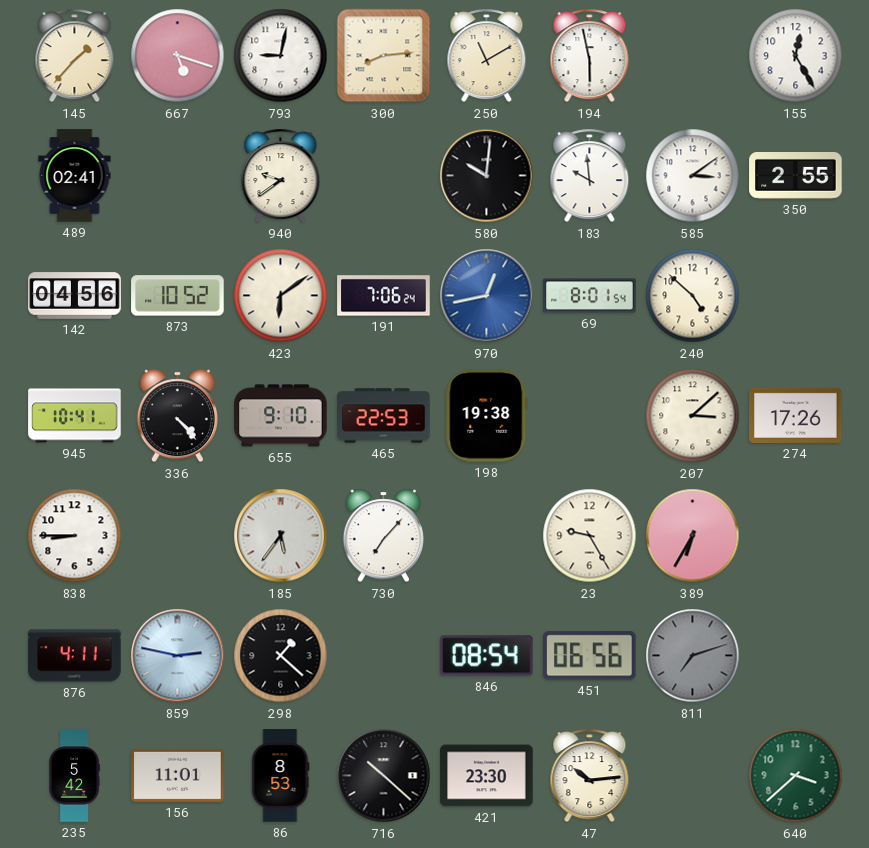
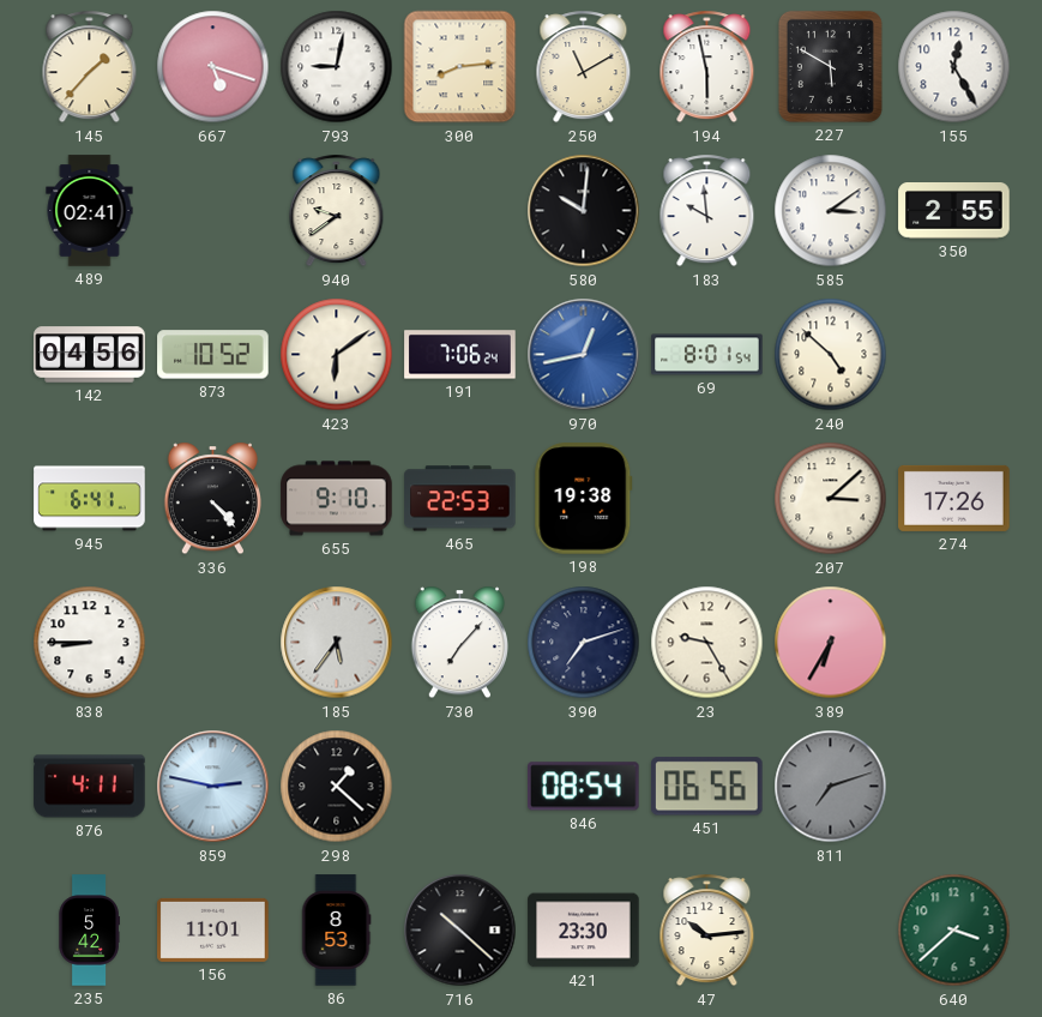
227: none -> 5:50
945: 10:41 -> 6:41
390: none -> 7:12
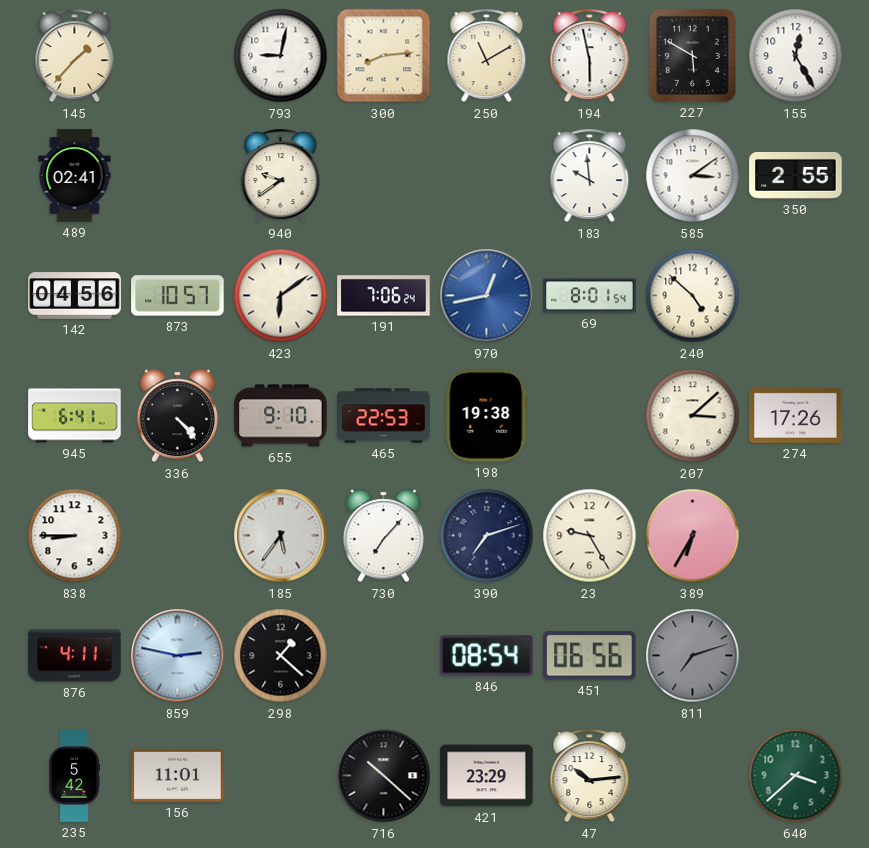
667: 5:18 -> none
580: 10:01 -> none
873: 10:52 -> 10:57
86: 8:53 -> none
421: 23:30 -> 23:29
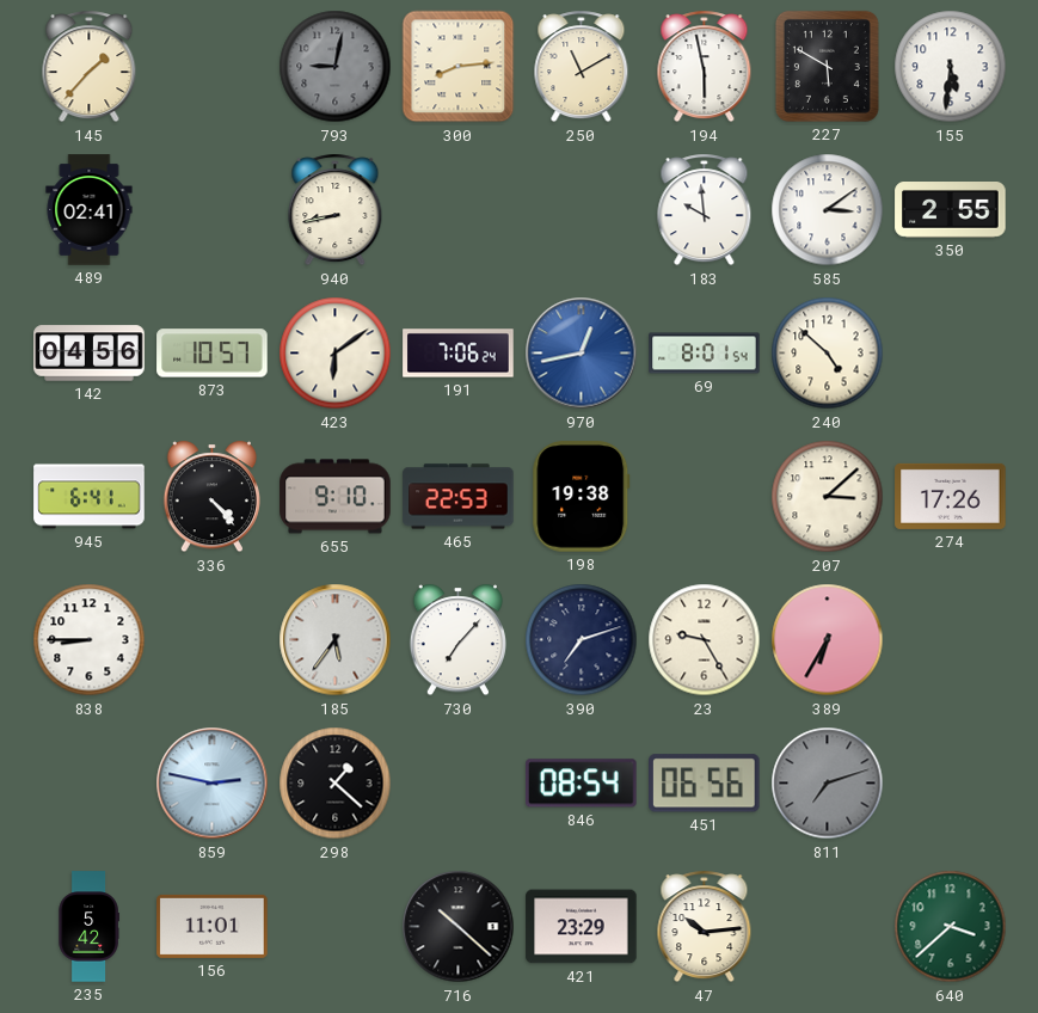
793 dial: white -> grey
155: 12:25 -> 5:31
940: 9:39 -> 8:43
876: 4:11 -> none
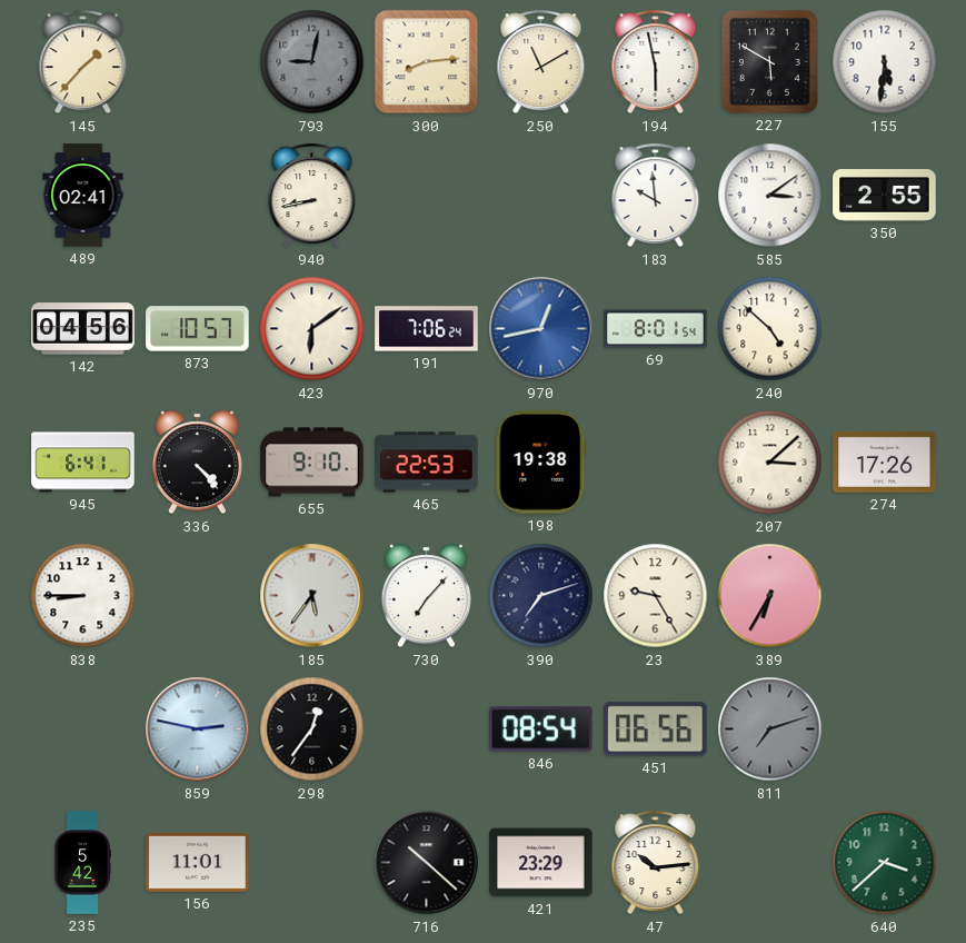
298: 1:22 -> 12:36
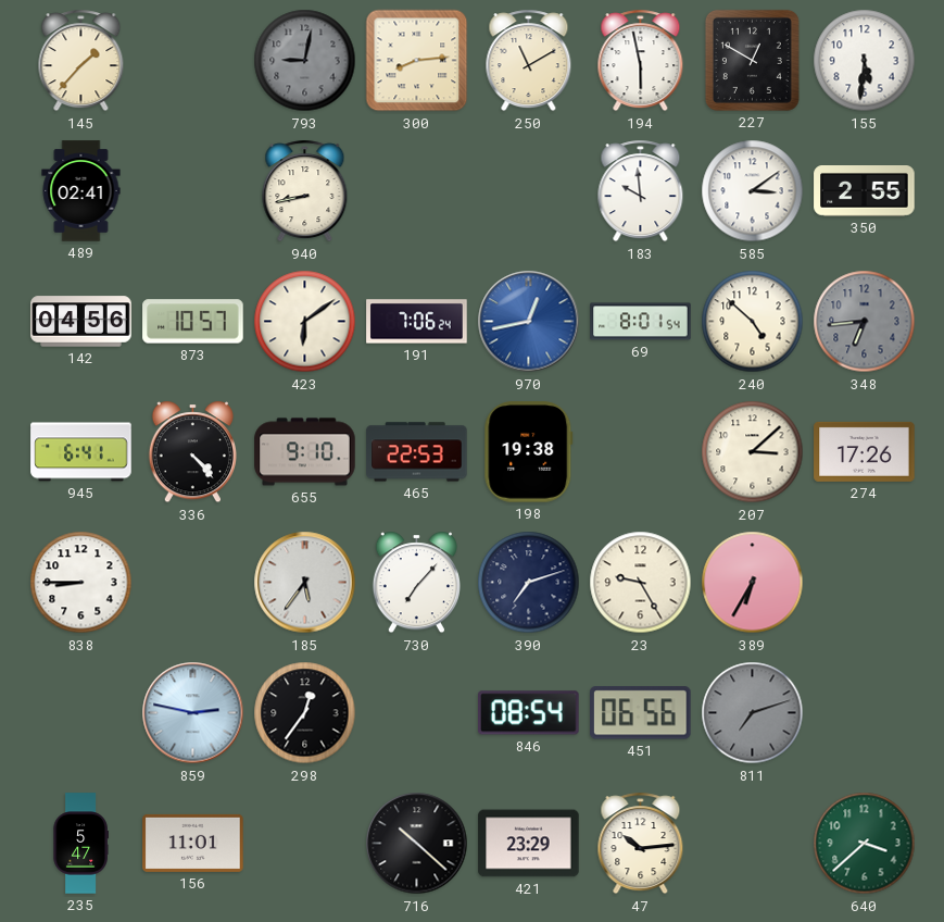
227: 5:50 -> 12:50
348: none -> 6:44
235: 5:42 -> 5:47
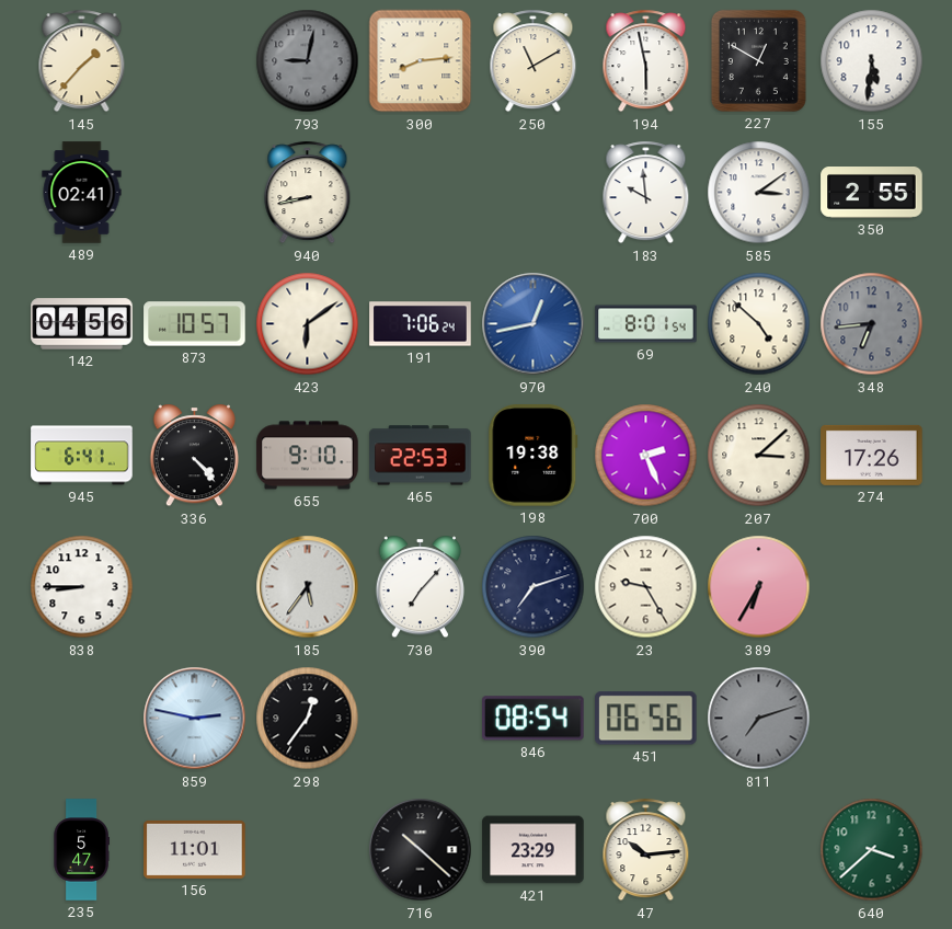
700: none -> 2:26
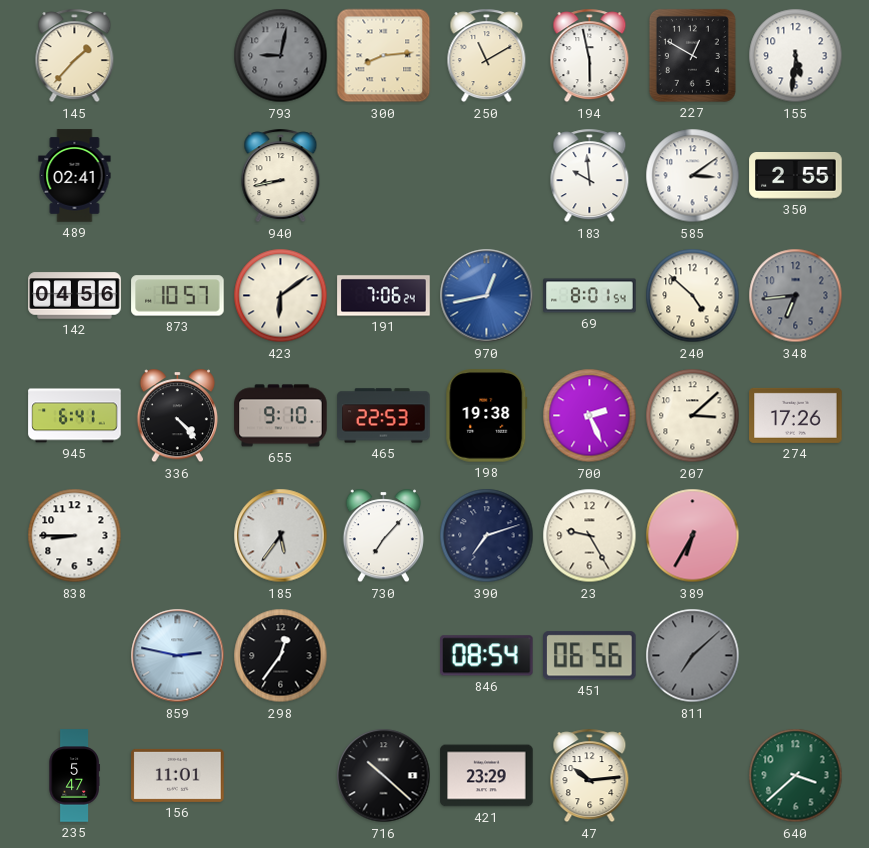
811: 7:12 -> 7:08
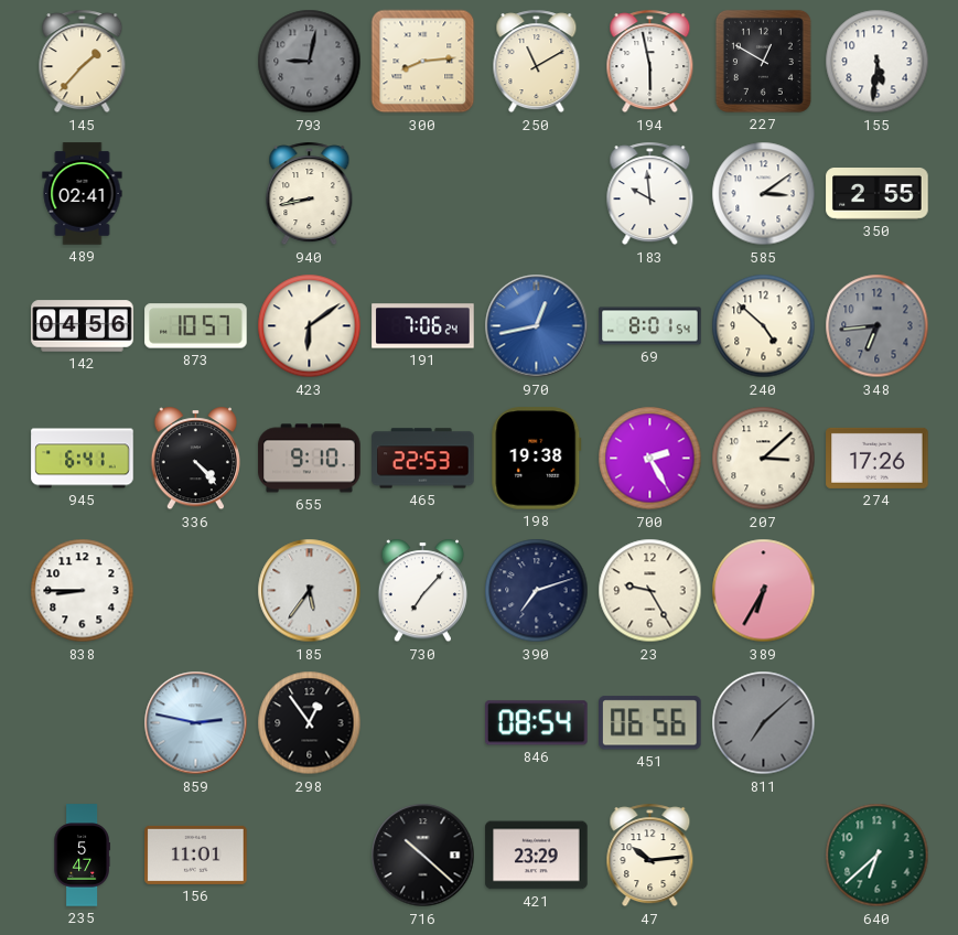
700: 2:26 -> 2:25
298: 12:36 -> 12:54
640: 3:38 -> 6:38
